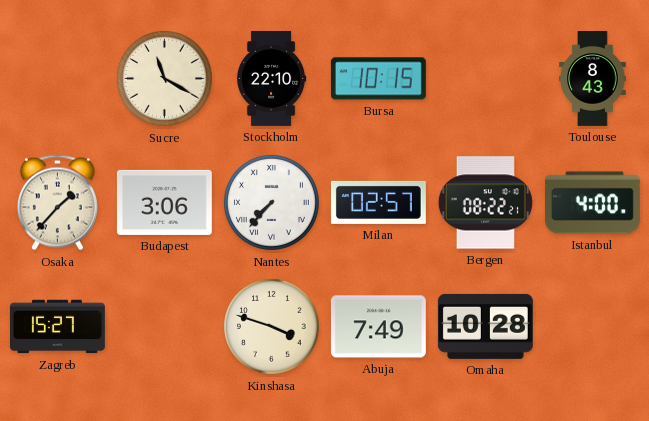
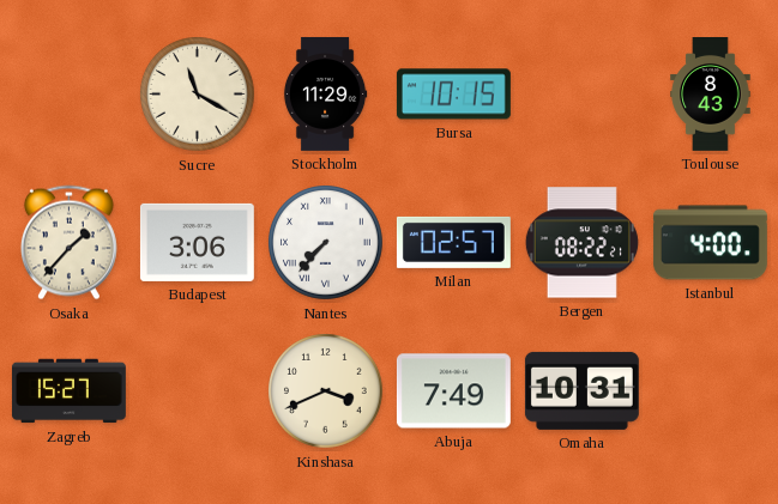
Stockholm: 22:10 -> 11:29
Kinshasa: 3:48 -> 3:41
Omaha: 10:28 -> 10:31
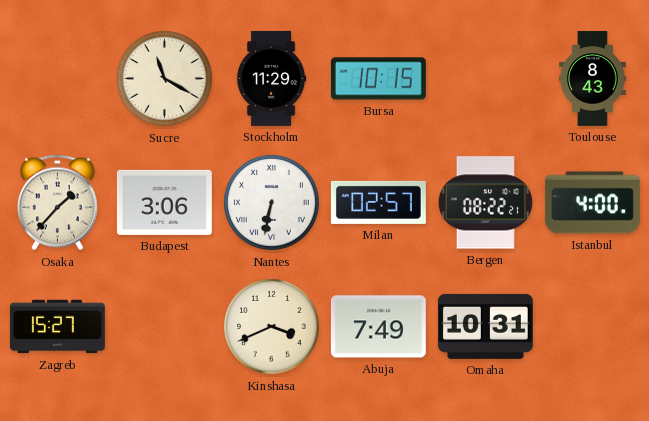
Nantes: 7:37 -> 6:32
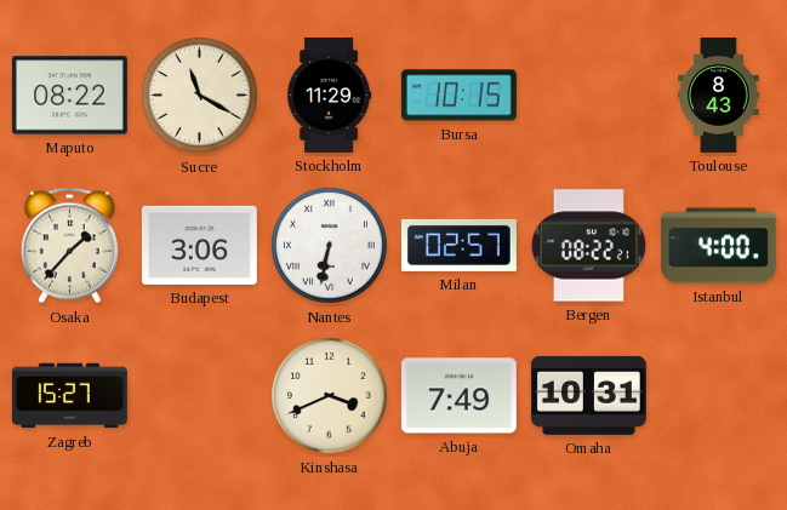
Maputo: none -> 08:22
